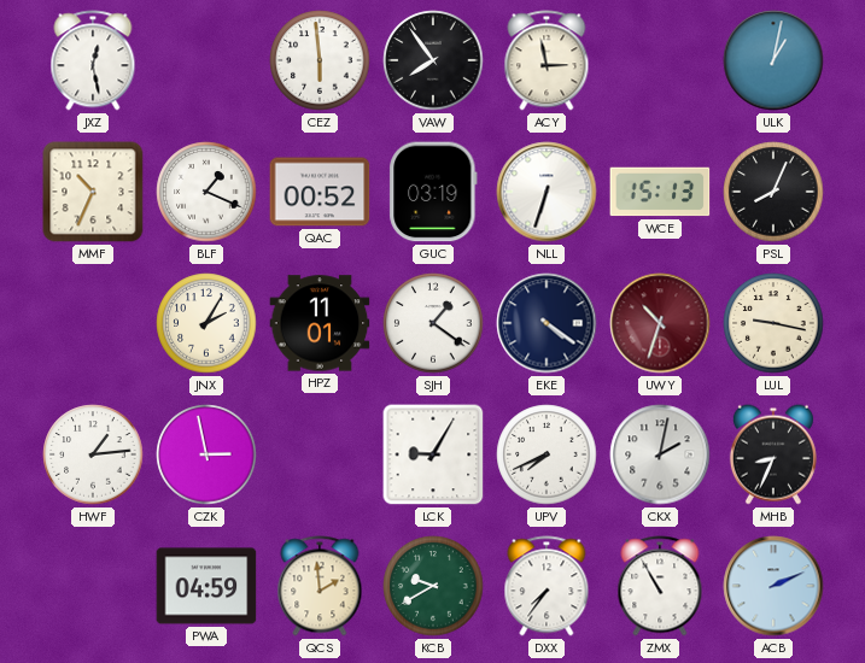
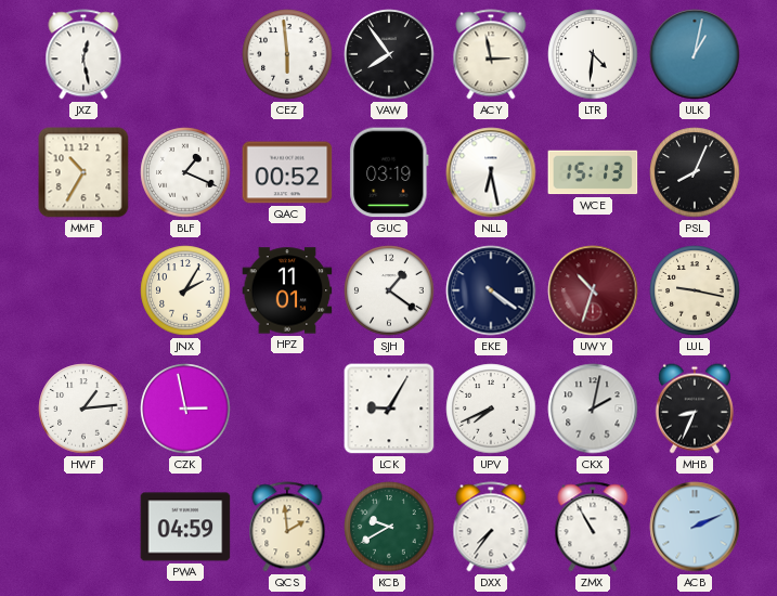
LTR: none -> 4:31
MMF: 10:34 -> 10:35
NLL: 6:33 -> 6:28
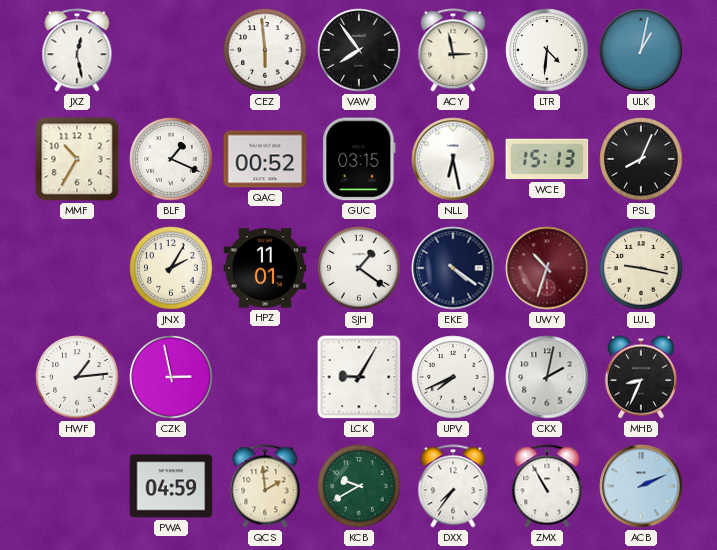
GUC: 03:19 -> 03:15
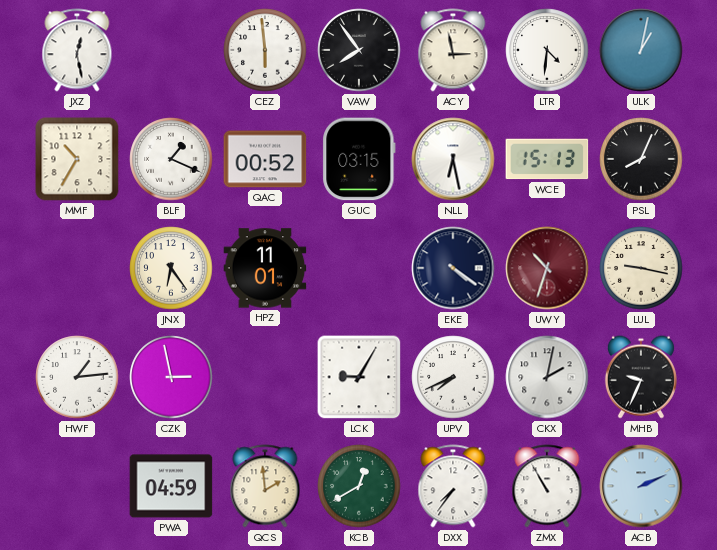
JNX: 2:05 -> 6:24
SJH: 1:21 -> none
MHB: 8:34 -> 9:34
KCB: 9:40 -> 12:40
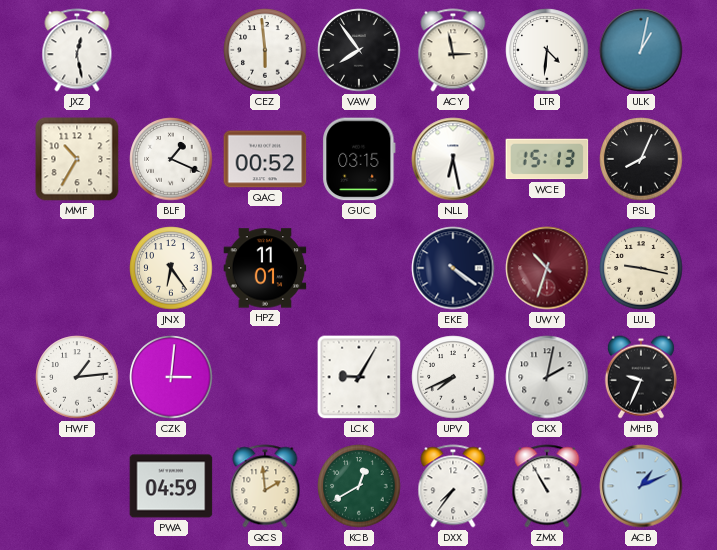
CZK: 2:58 -> 3:01
ACB: 2:11 -> 1:11
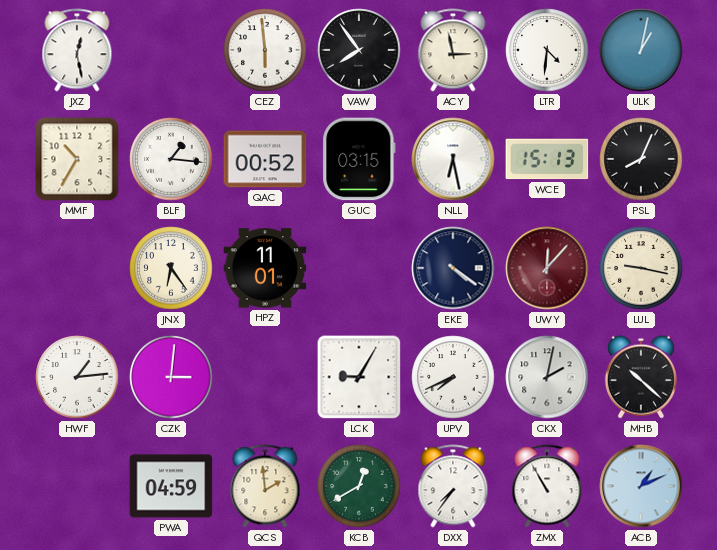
BLF: 1:19 -> 1:16
UWY: 10:33 -> 12:07
MHB: 9:34 -> 10:22
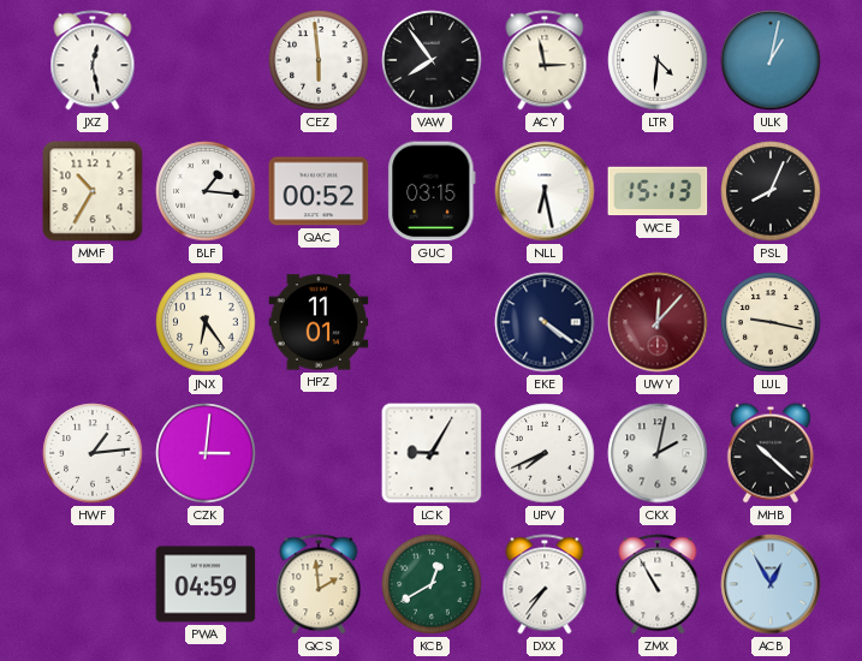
ACB: 1:11 -> 12:55
